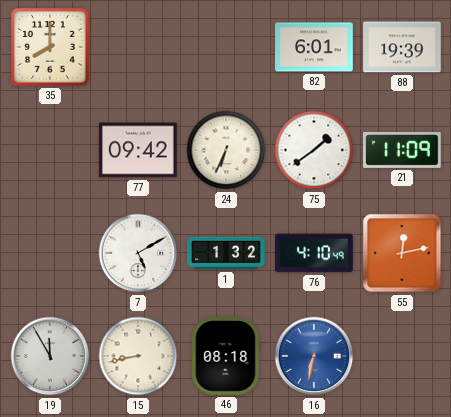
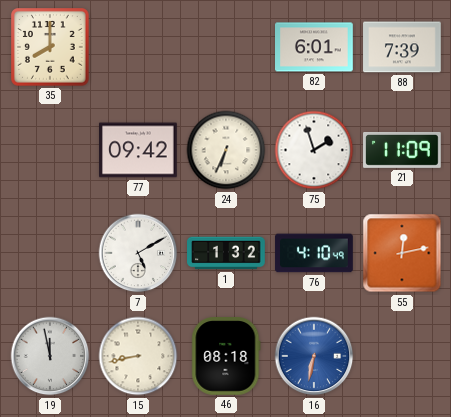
88: 19:39 -> 7:39
75: 1:39 -> 1:57
19: 11:55 -> 11:58
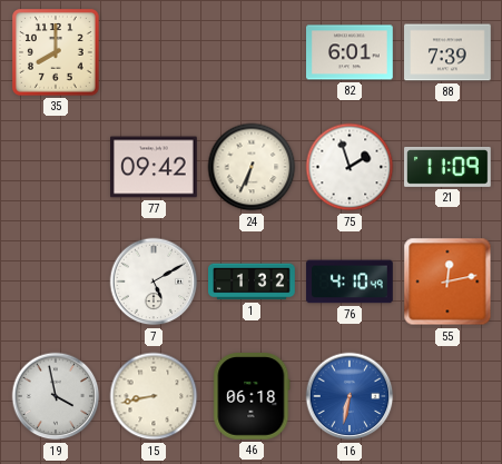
19: 11:58 -> 3:58
46: 08:18 -> 06:18
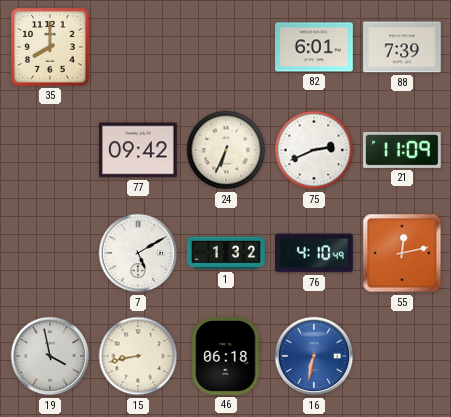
75: 1:57 -> 2:41
